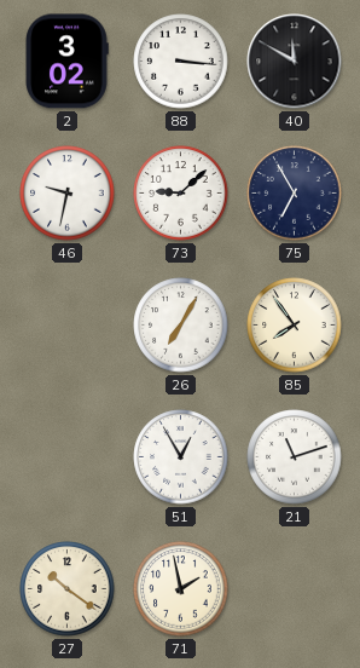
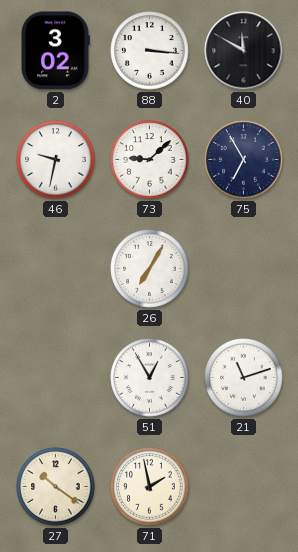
85: 7:54 -> none
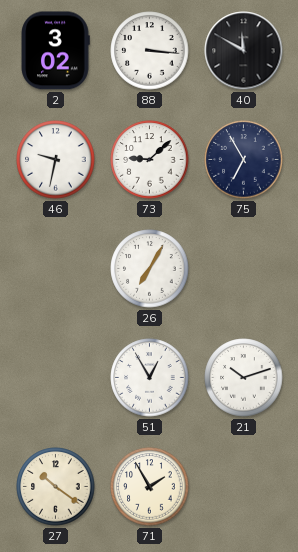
21: 11:12 -> 10:12
71: 1:58 -> 1:55
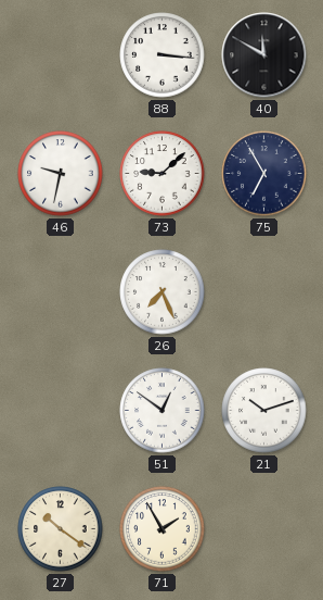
2: 3:02 -> none
26: 7:05 -> 7:26
51: 12:55 -> 12:51
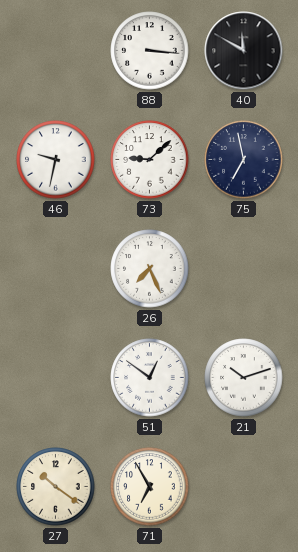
75: 6:55 -> 6:58
71: 1:55 -> 6:55
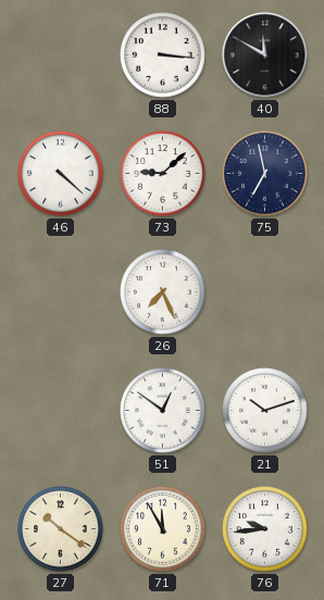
46: 9:32 -> 4:22
71: 6:55 -> 11:55
76: none -> 9:44
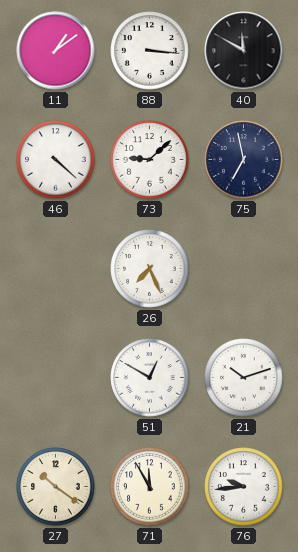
11: none -> 1:09
51: 12:51 -> 12:50
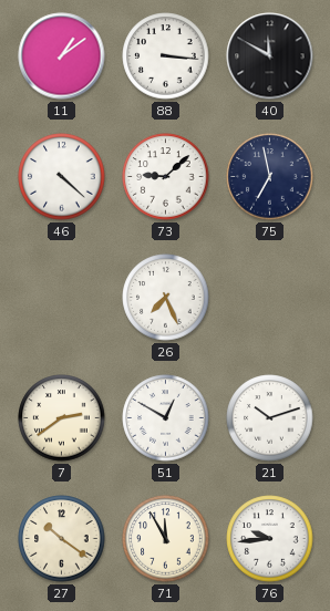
7: none -> 2:39
